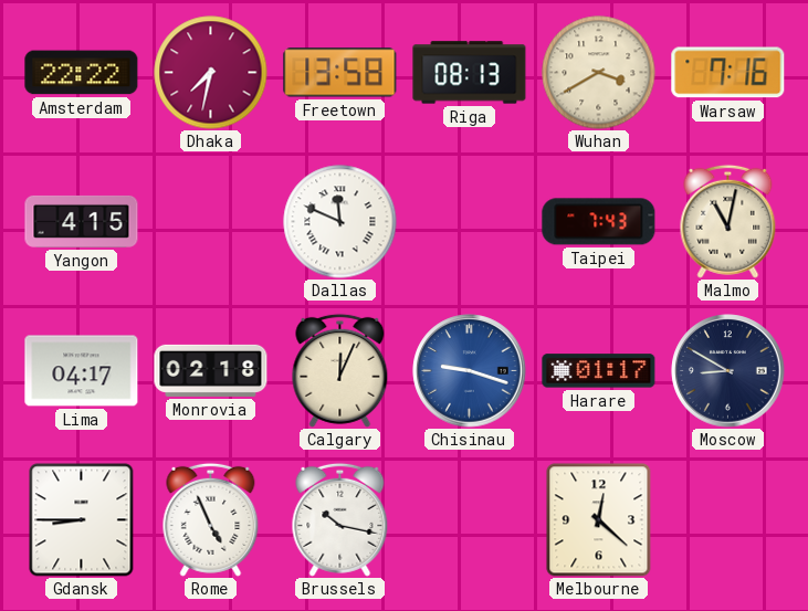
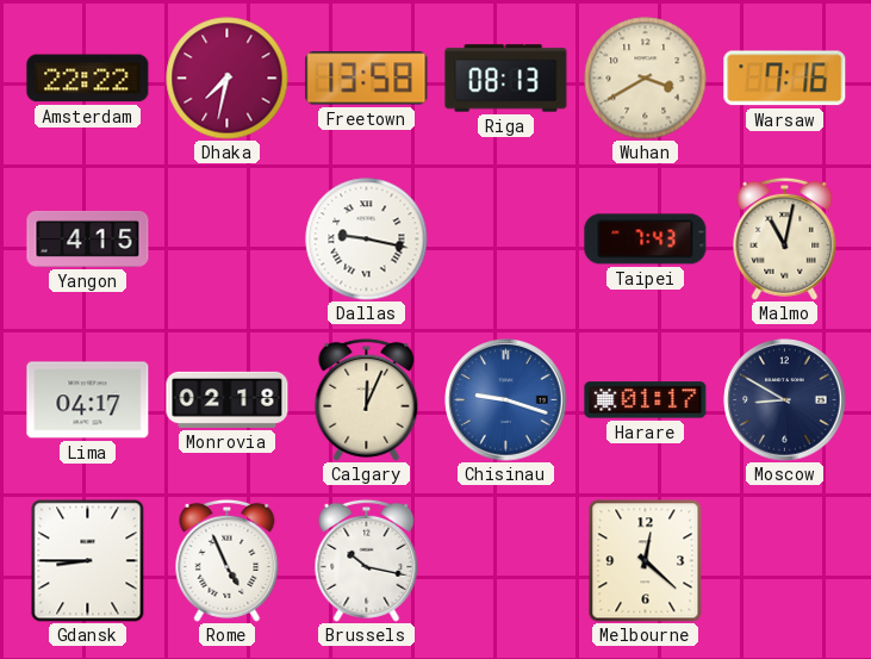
Dallas: 11:49 -> 9:17
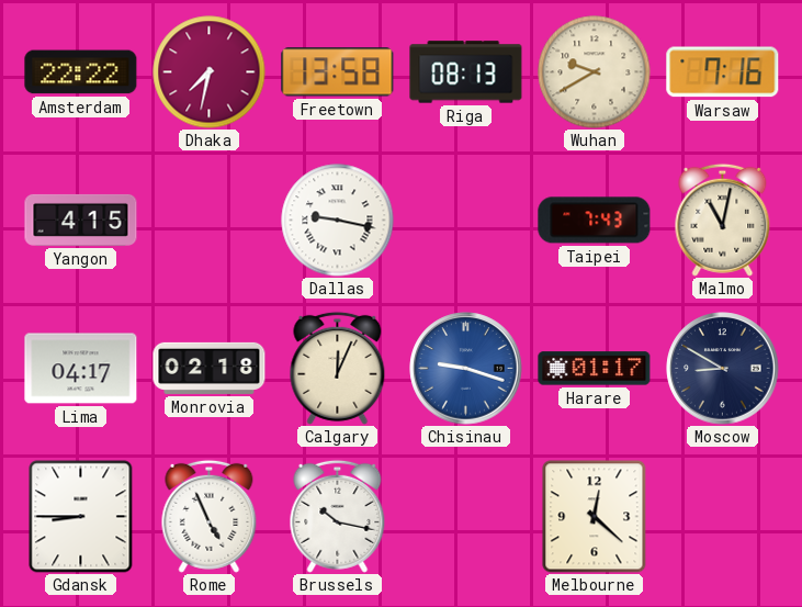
Wuhan: 3:40 -> 9:40
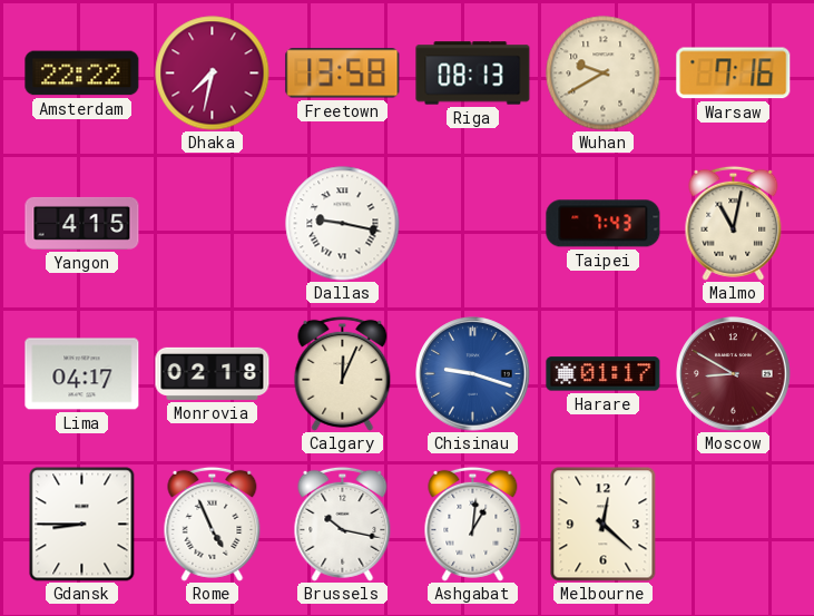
Moscow dial: navy -> burgundy
Ashgabat: none -> 1:01
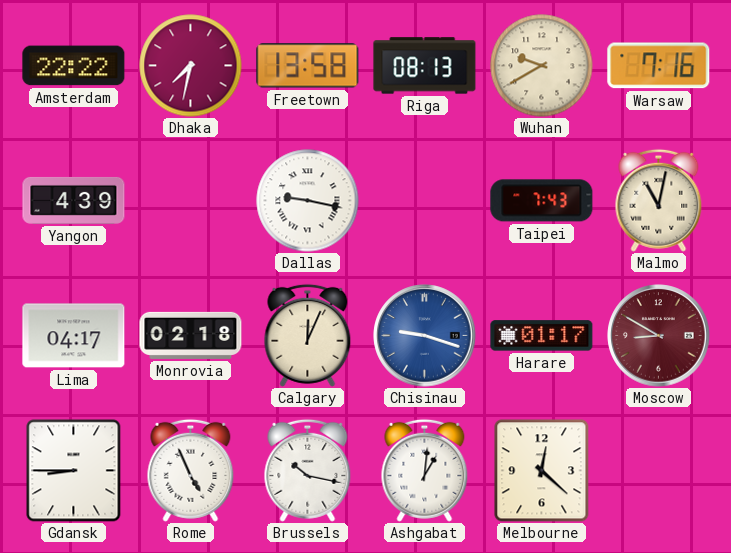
Yangon: 4:15 -> 4:39
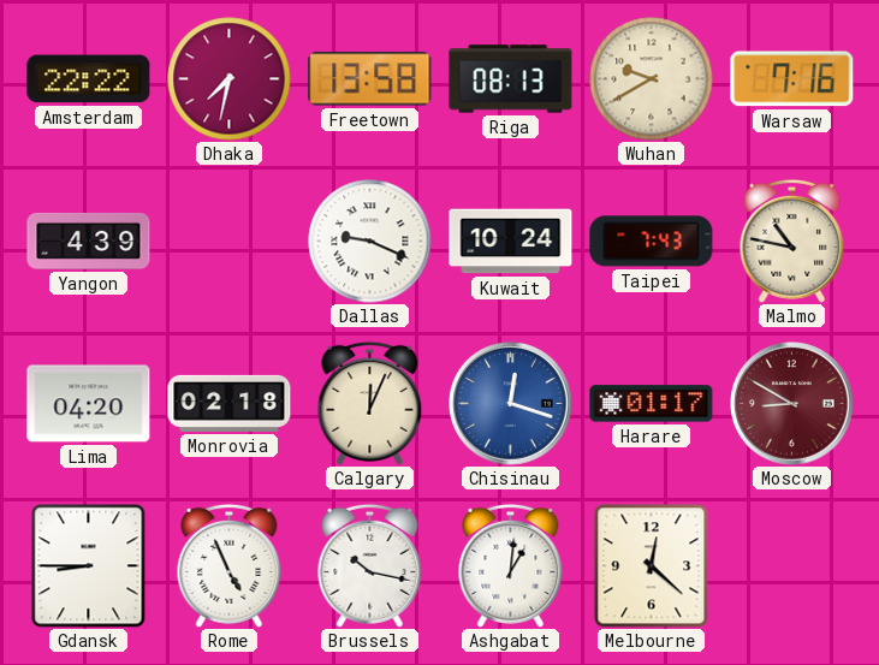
Dallas: 9:17 -> 9:19
Kuwait: none -> 10:24
Malmo: 11:02 -> 10:47
Lima: 04:17 -> 04:20
Chisinau: 9:18 -> 12:18
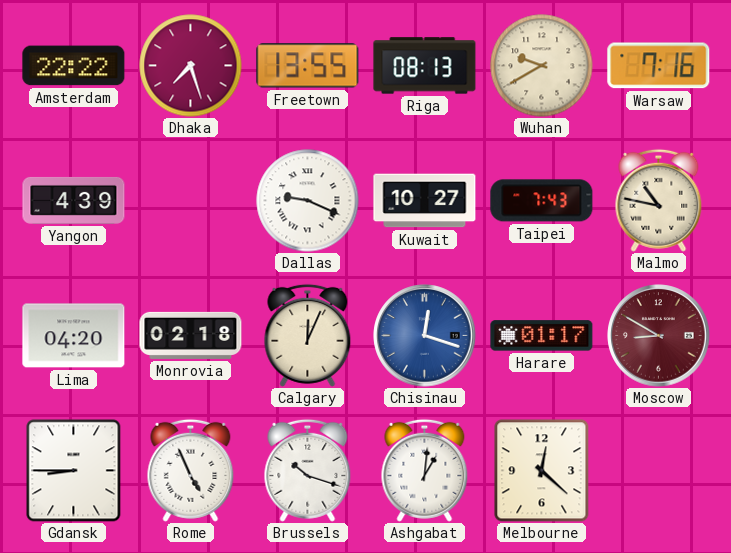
Dhaka: 7:32 -> 7:27
Freetown: 13:58 -> 13:55
Kuwait: 10:24 -> 10:27
Brussels: 10:17 -> 10:18
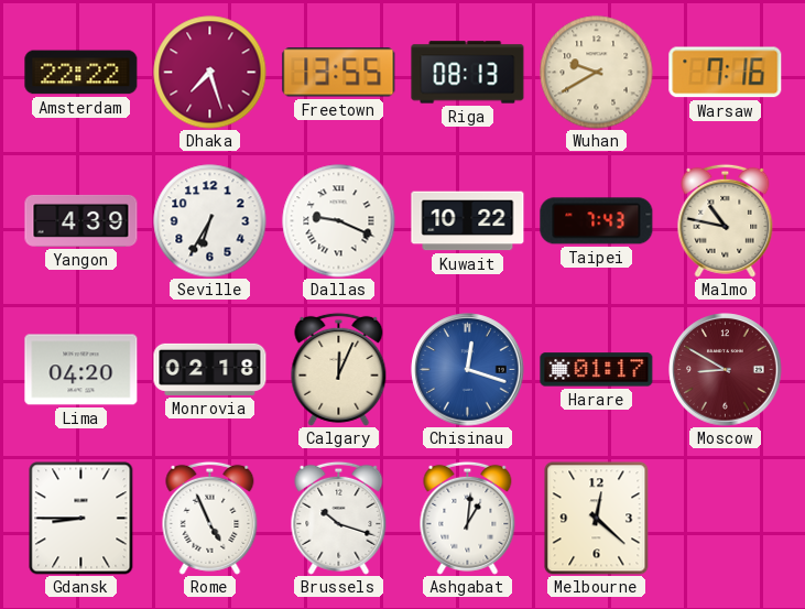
Seville: none -> 6:35
Kuwait: 10:27 -> 10:22
